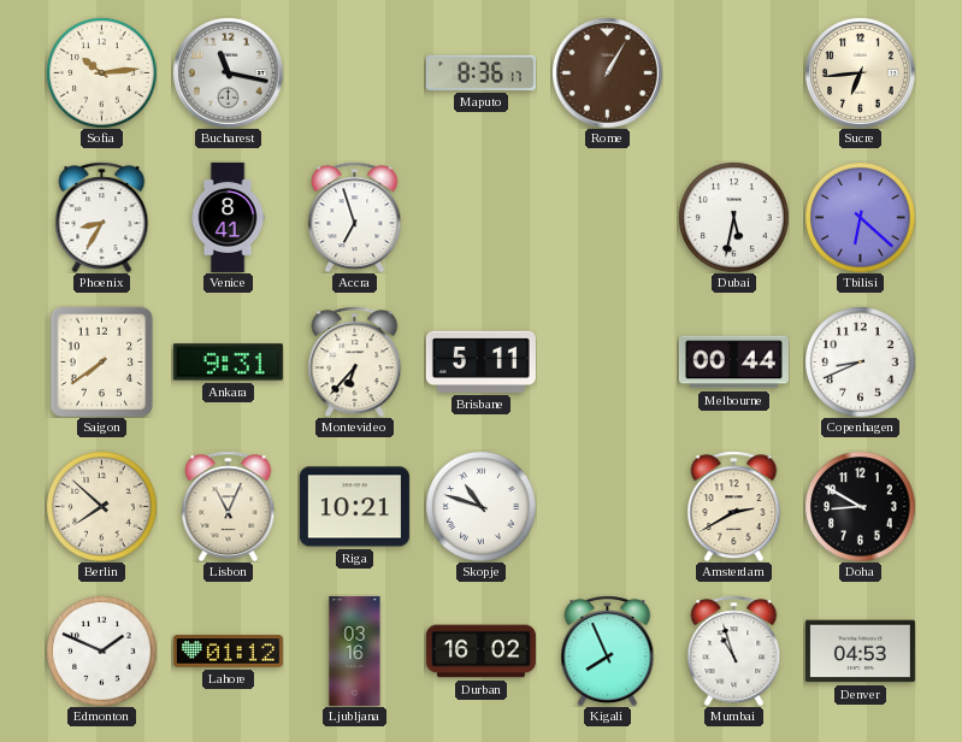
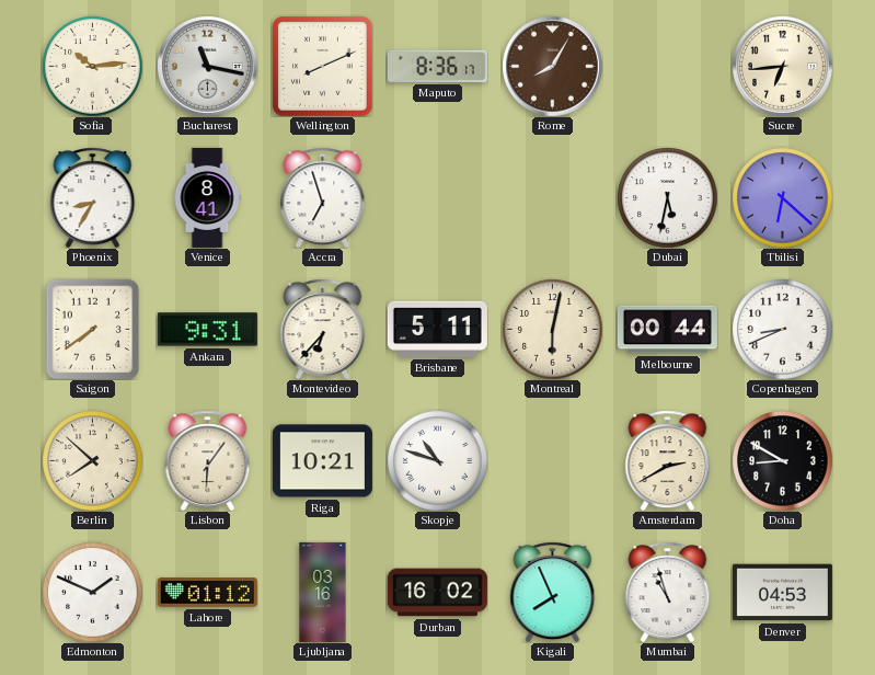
Wellington: none -> 8:11
Rome: 1:05 -> 8:05
Montreal: none -> 6:02
Lisbon: 11:04 -> 6:06
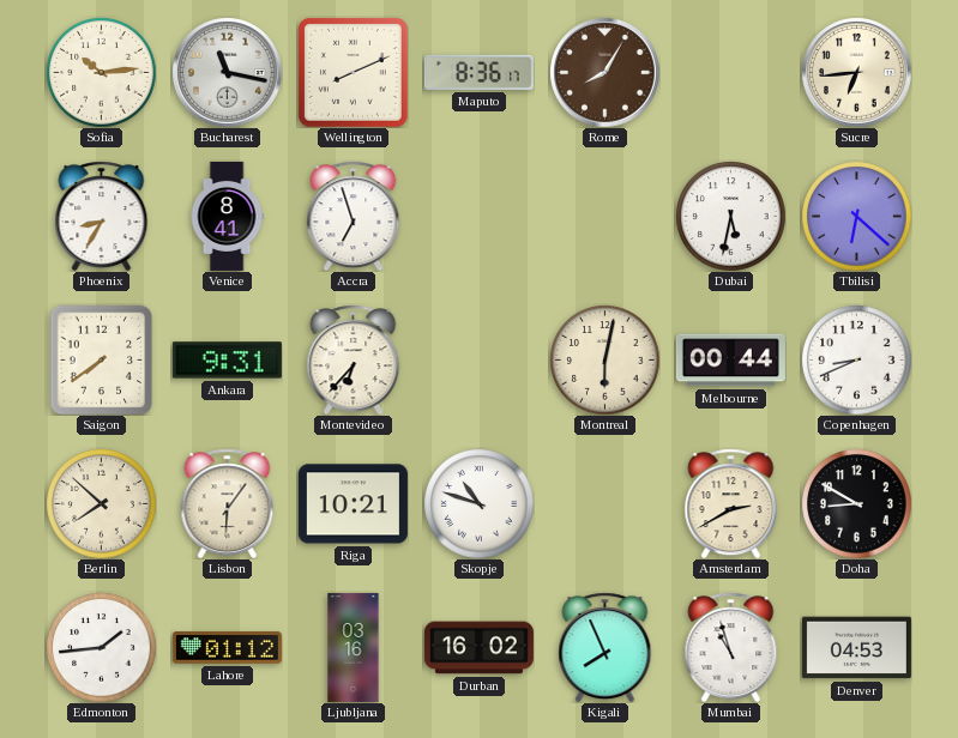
Brisbane: 5:11 -> none
Edmonton: 1:49 -> 1:44
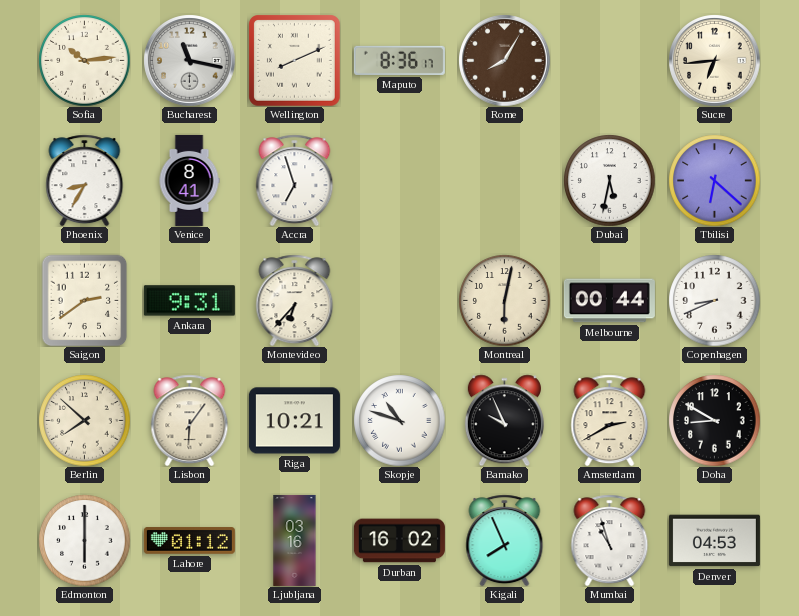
Saigon: 7:39 -> 2:39
Bamako: none -> 9:56
Edmonton: 1:44 -> 6:00
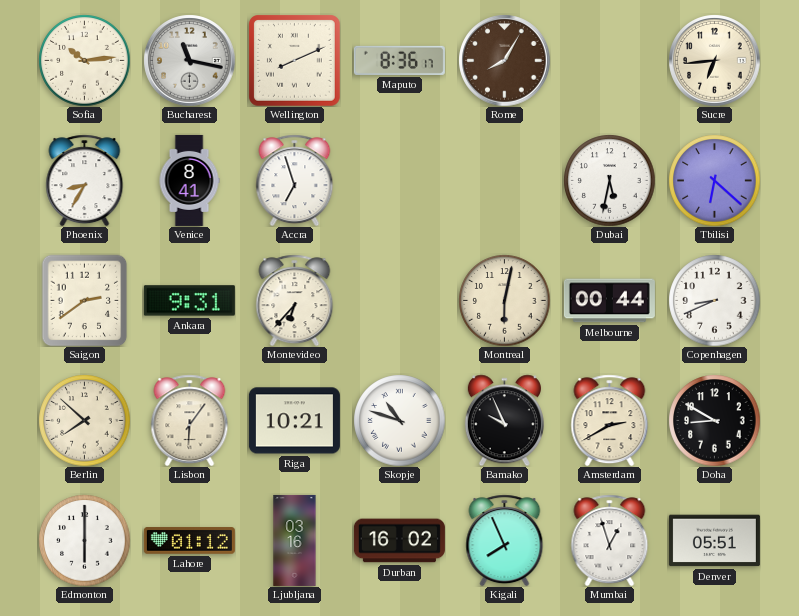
Mumbai: 10:57 -> 12:57
Denver: 04:53 -> 05:51
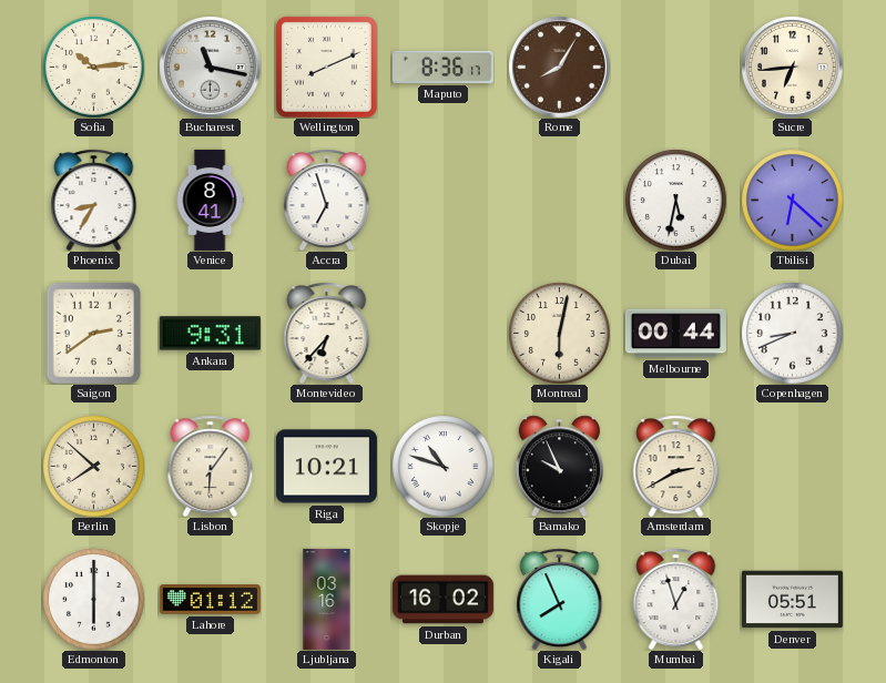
Doha: 8:50 -> none
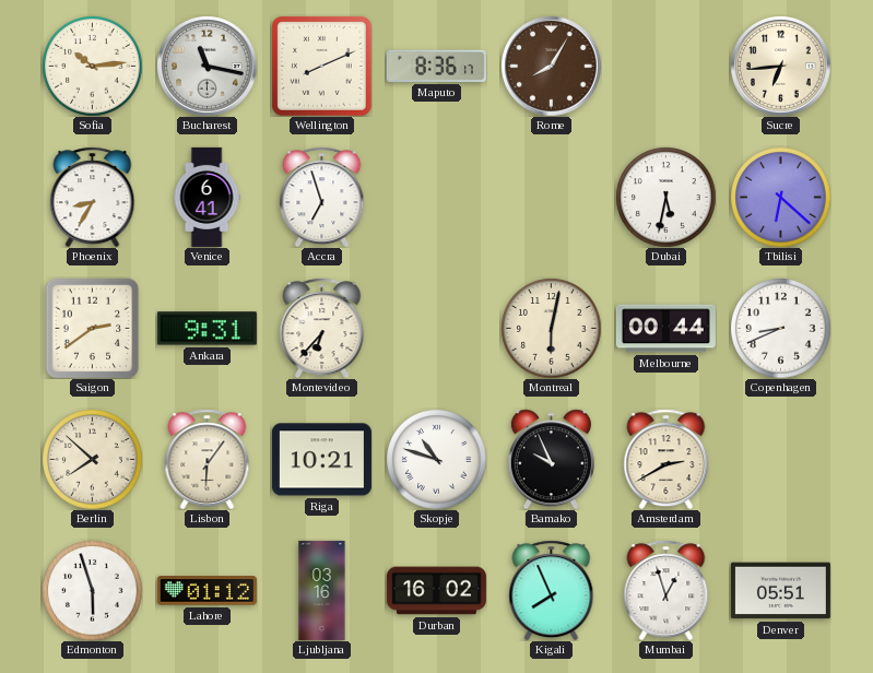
Venice: 8:41 -> 6:41
Edmonton: 6:00 -> 5:57
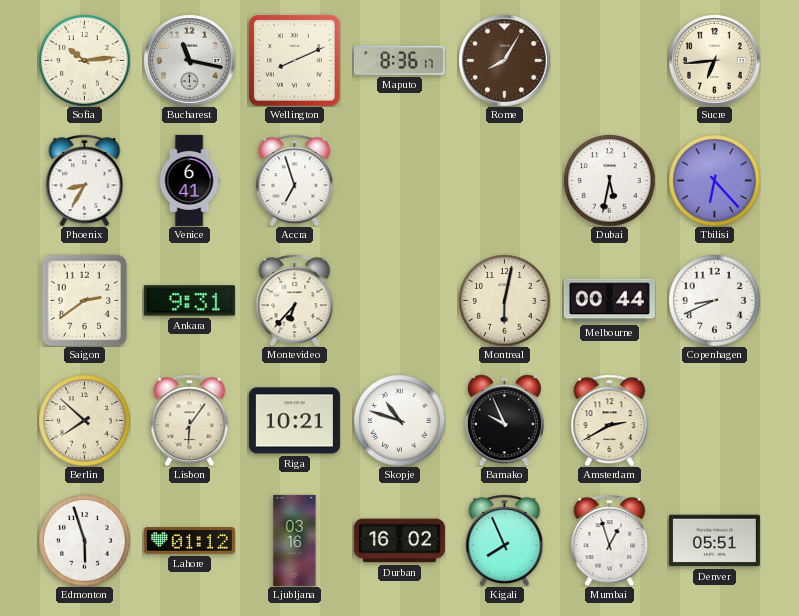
Tbilisi: 6:22 -> 6:23
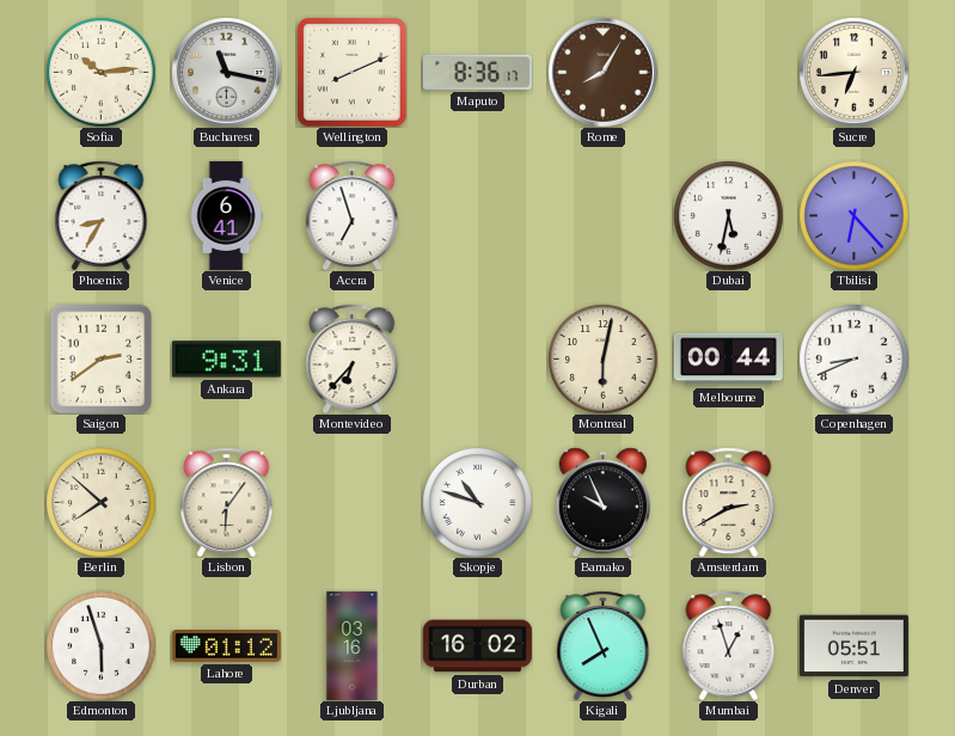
Riga: 10:21 -> none
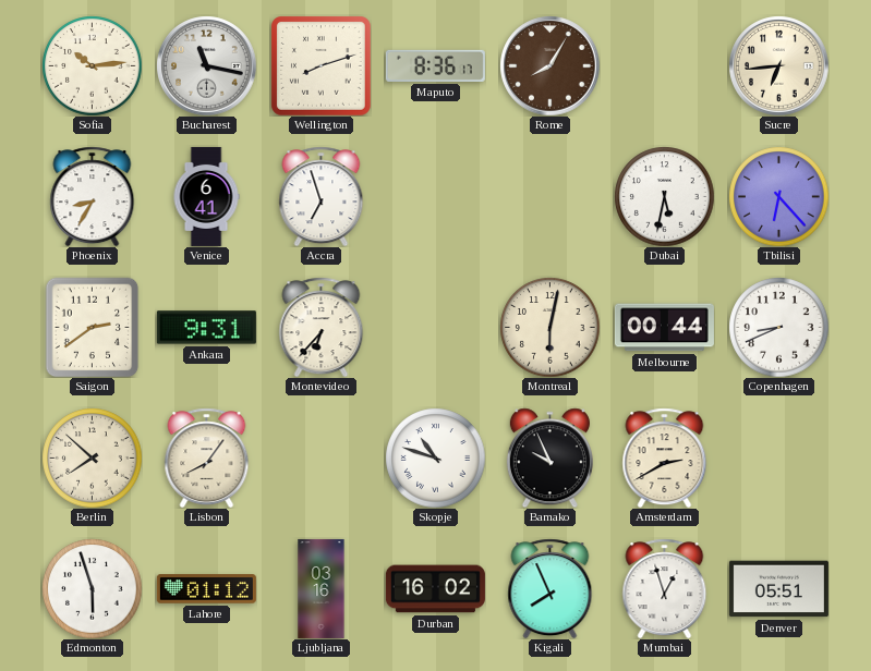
Wellington: 8:11 -> 8:12
Lisbon: 6:06 -> 8:06
